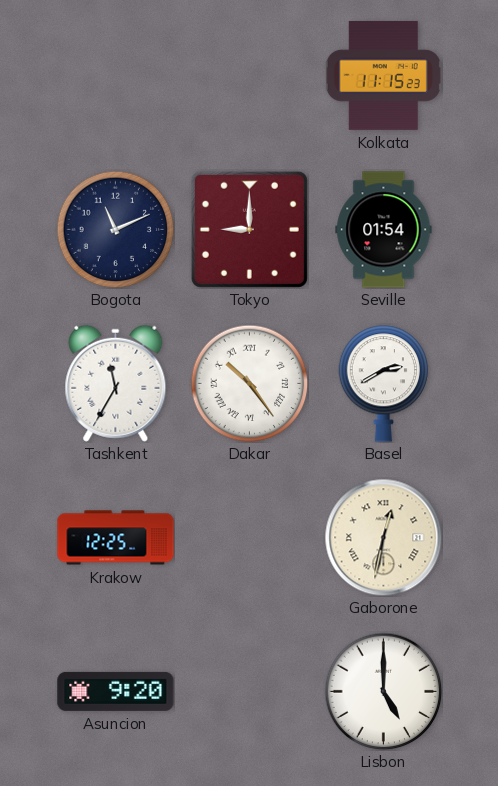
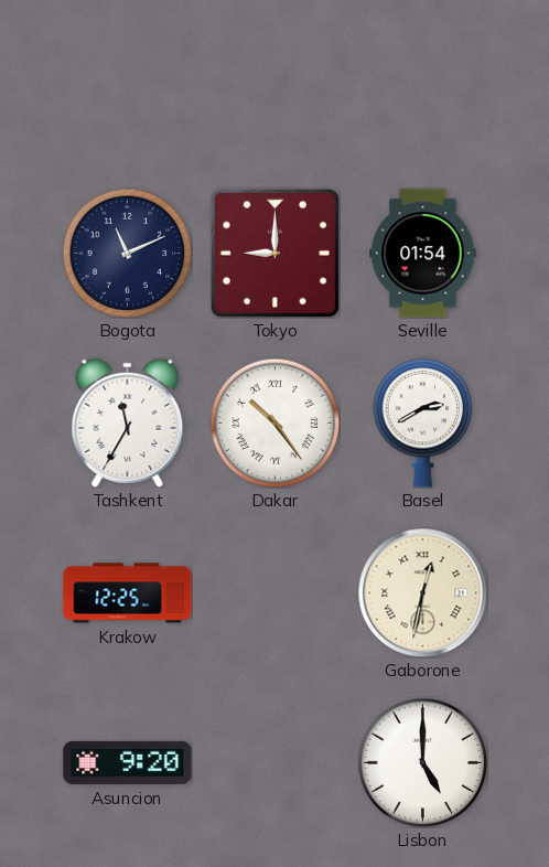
Kolkata: 11:15 -> none
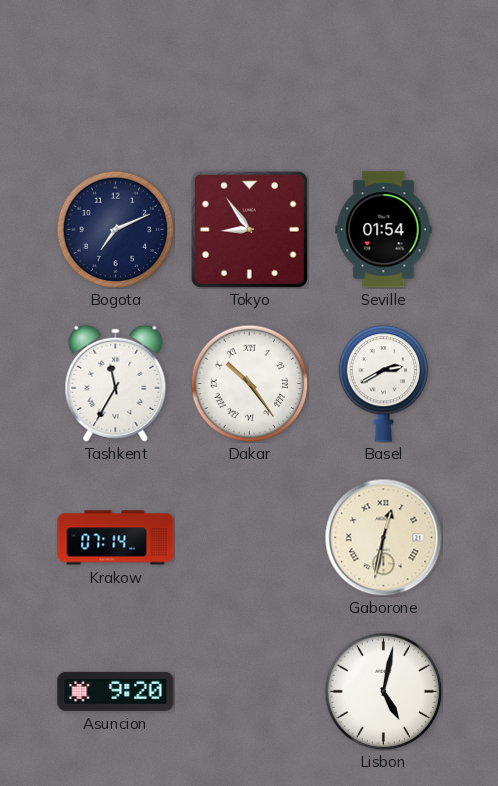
Bogota: 11:11 -> 7:11
Tokyo: 9:00 -> 8:54
Krakow: 12:25 -> 07:14
Lisbon: 5:00 -> 5:02
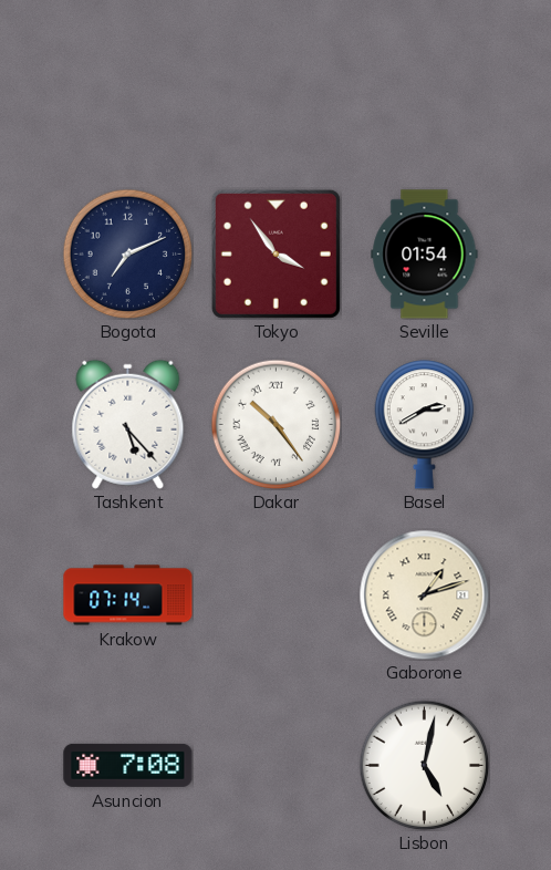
Tokyo: 8:54 -> 3:54
Tashkent: 11:35 -> 5:23
Gaborone: 12:32 -> 1:12
Asuncion: 9:20 -> 7:08
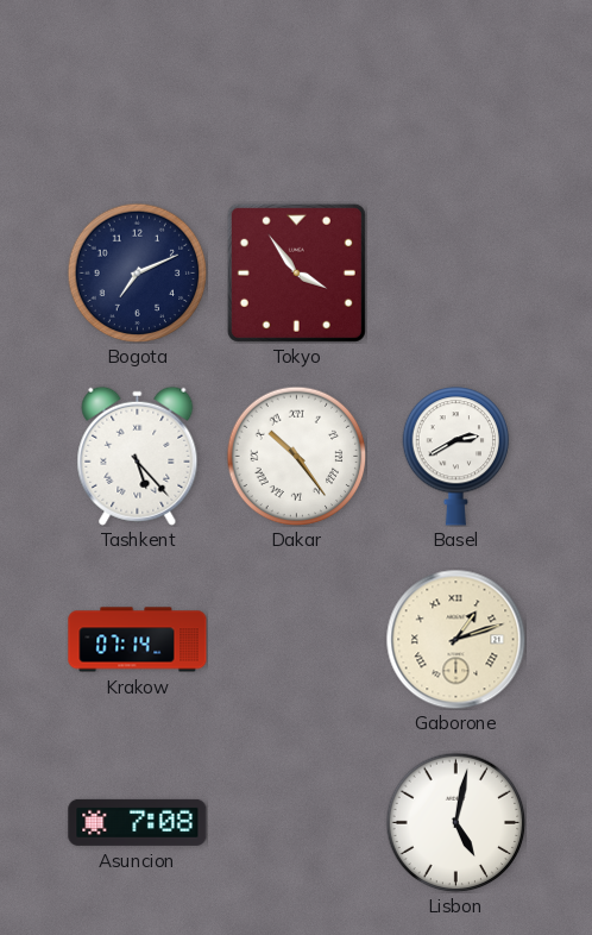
Seville: 01:54 -> none
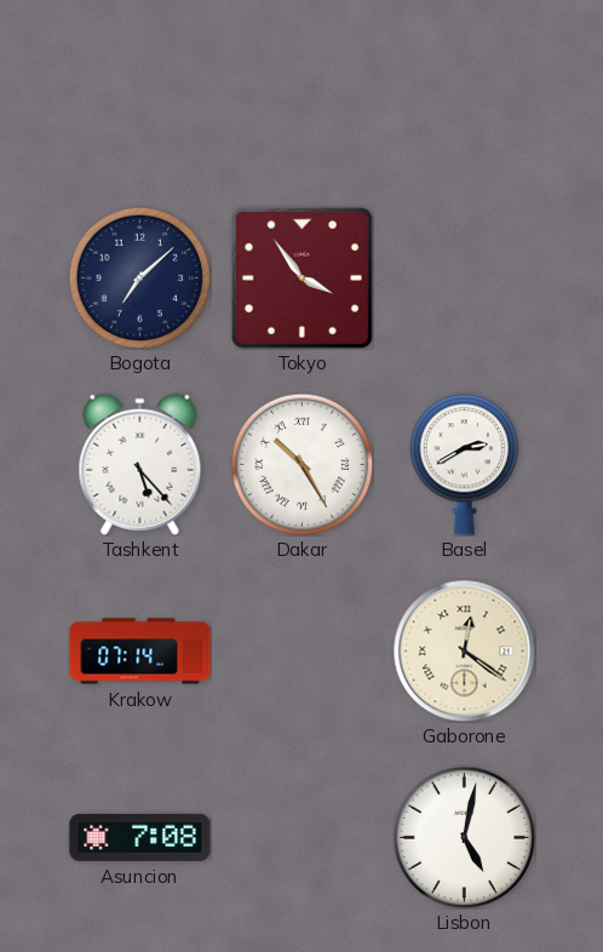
Bogota: 7:11 -> 7:08
Dakar: 10:24 -> 10:25
Gaborone: 1:12 -> 12:21
